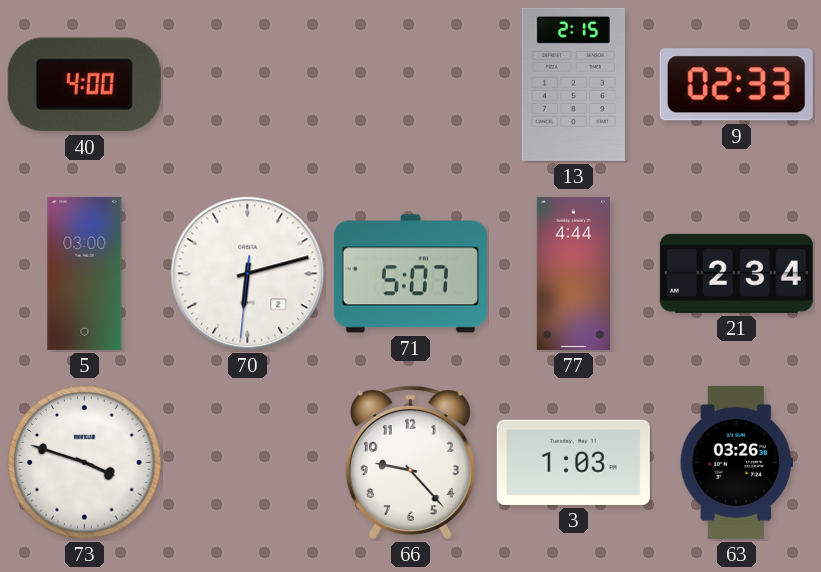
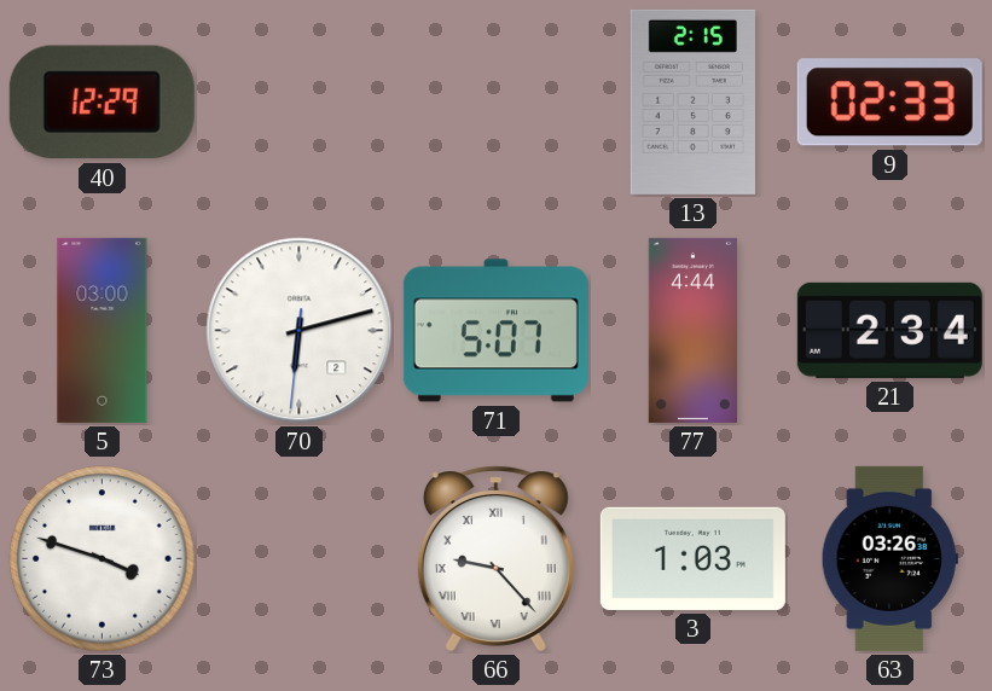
40: 4:00 -> 12:29
66 numerals: Arabic -> Roman
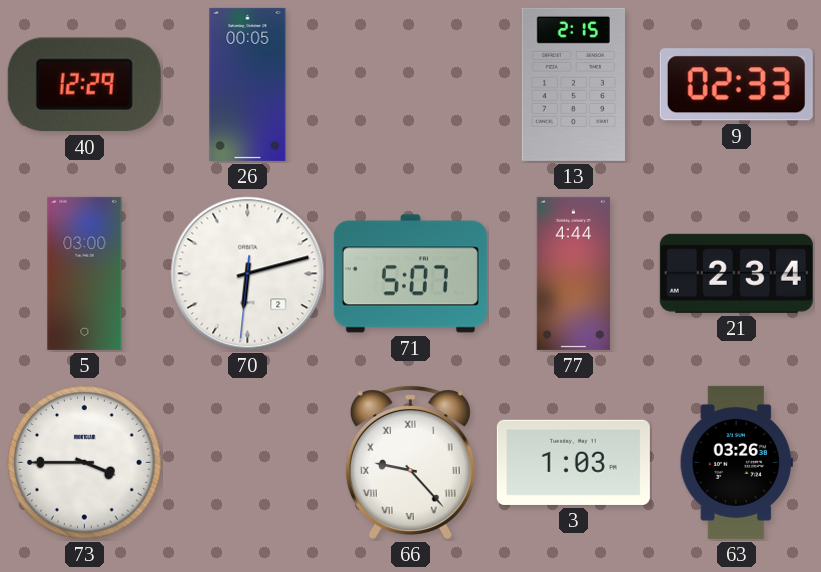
26: none -> 00:05
73: 3:48 -> 3:45
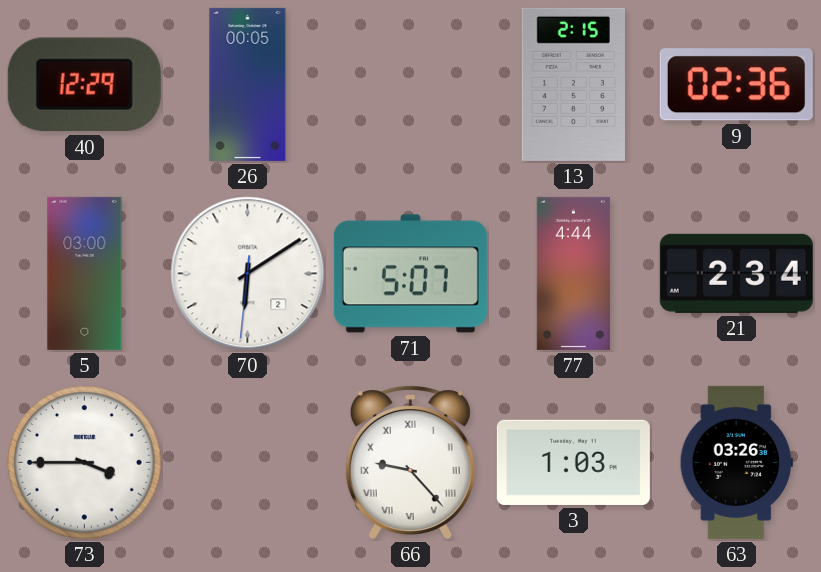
9: 02:33 -> 02:36
70: 6:12 -> 6:09
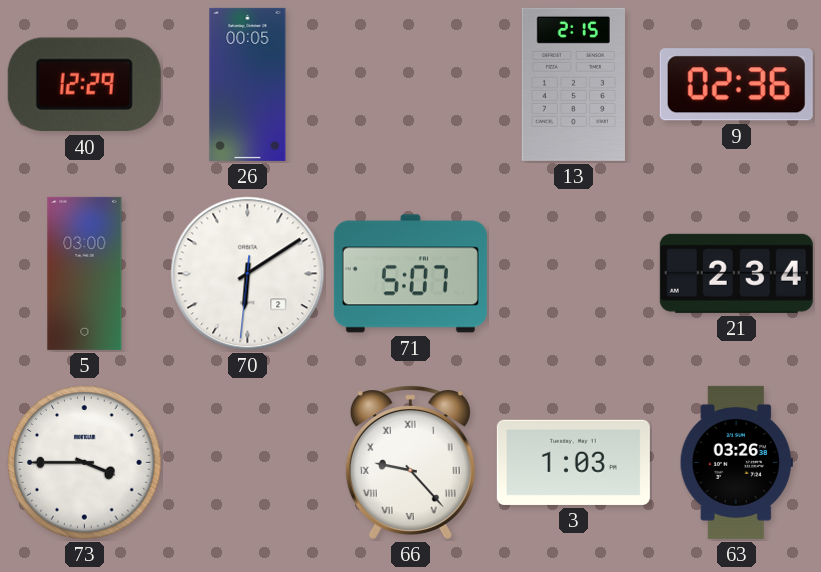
77: 4:44 -> none
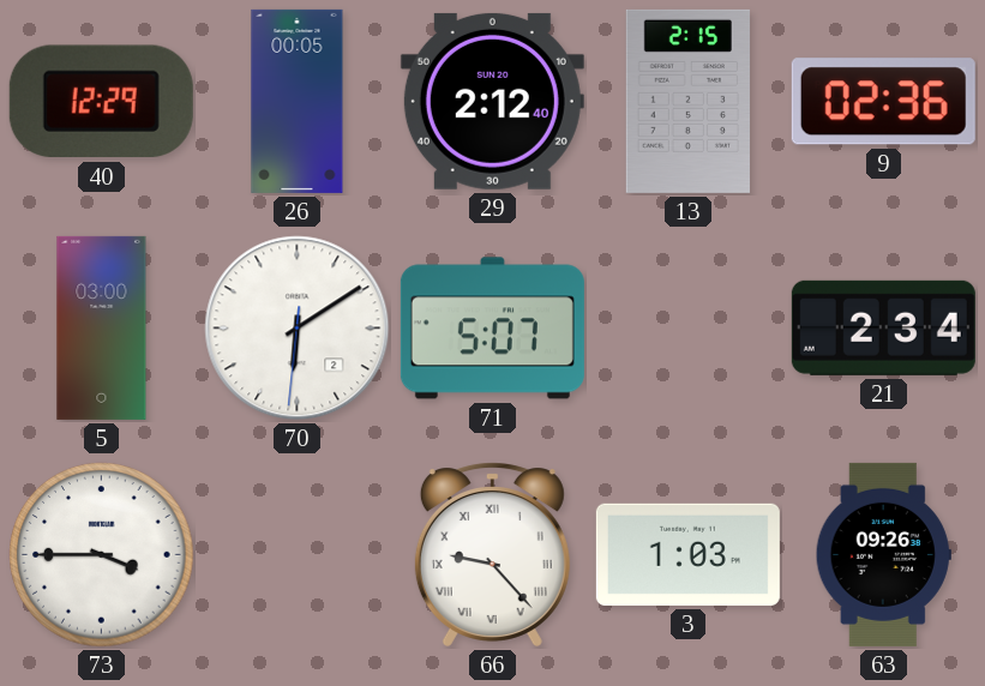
29: none -> 2:12
63: 03:26 -> 09:26
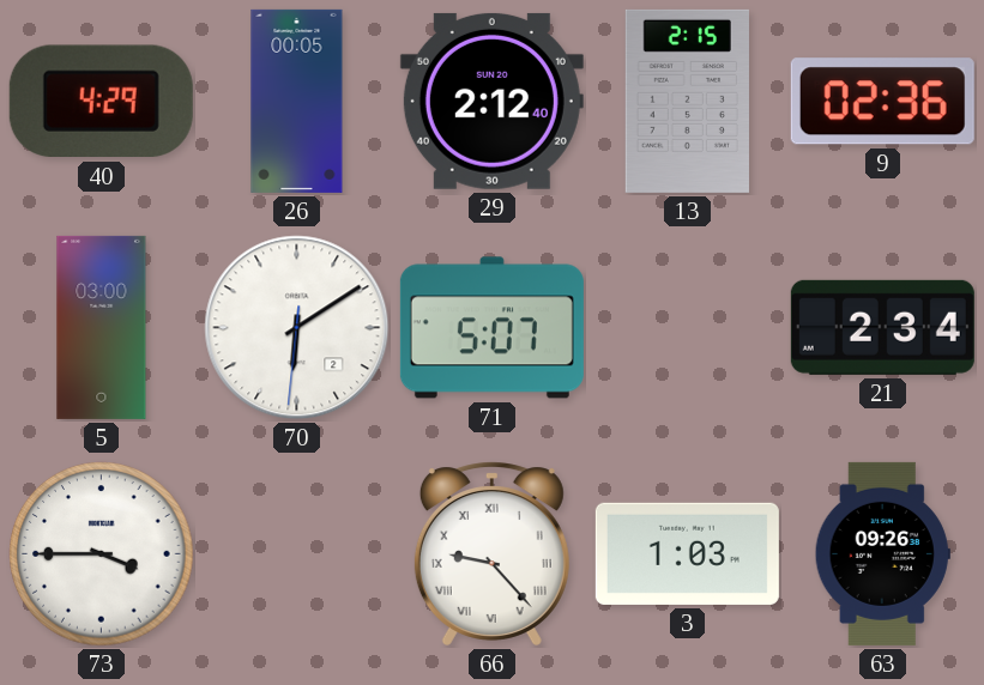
40: 12:29 -> 4:29
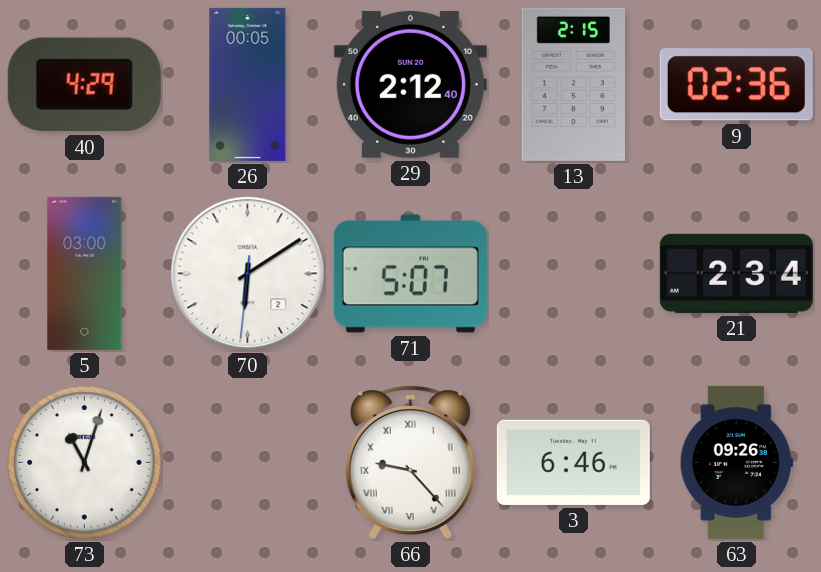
73: 3:45 -> 11:03
3: 1:03 -> 6:46
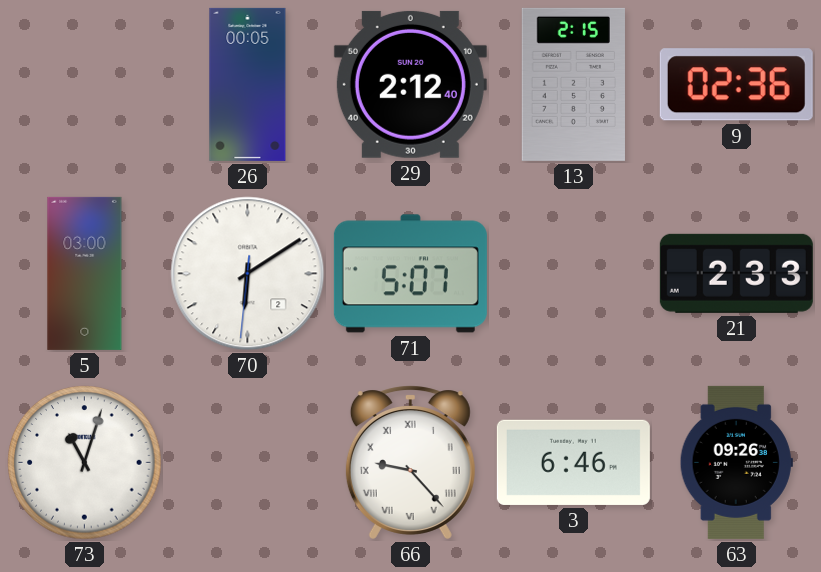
40: 4:29 -> none
21: 2:34 -> 2:33
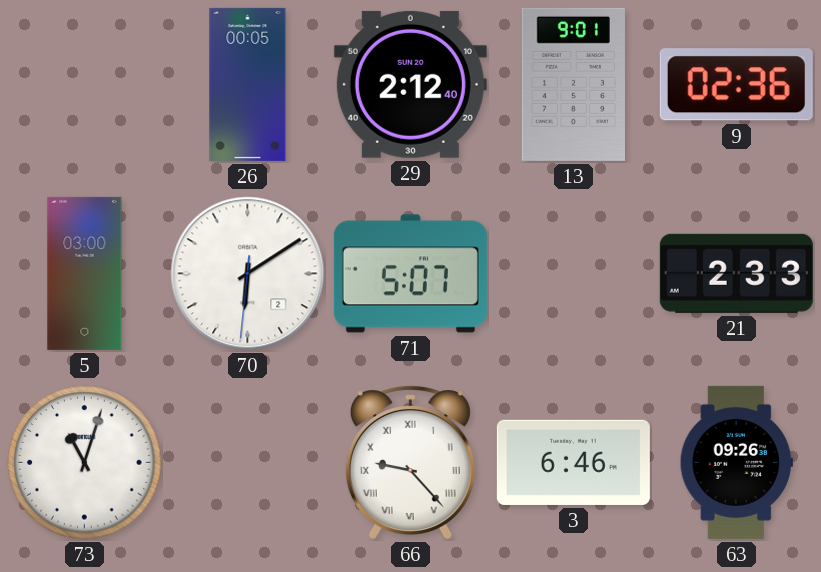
13: 2:15 -> 9:01
